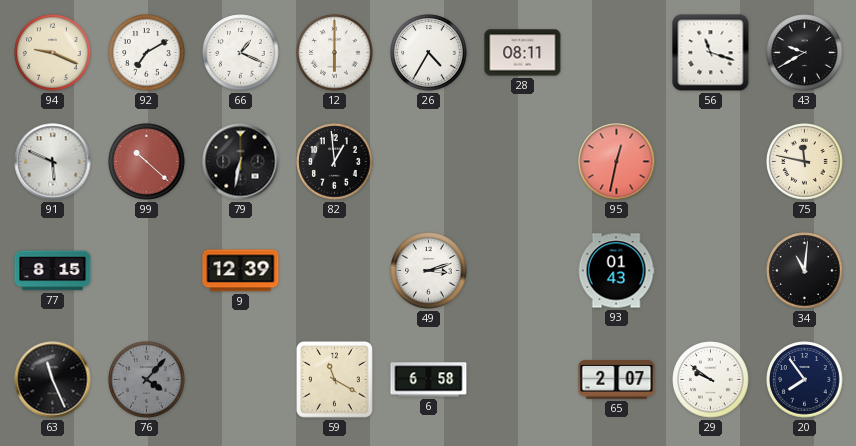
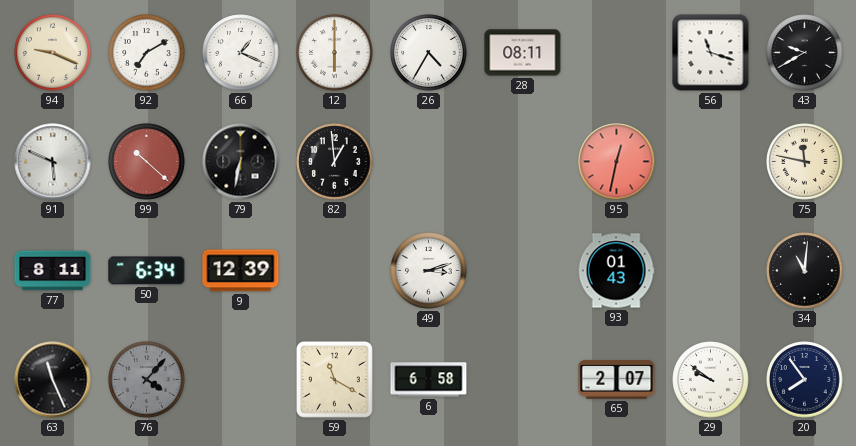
77: 8:15 -> 8:11
50: none -> 6:34
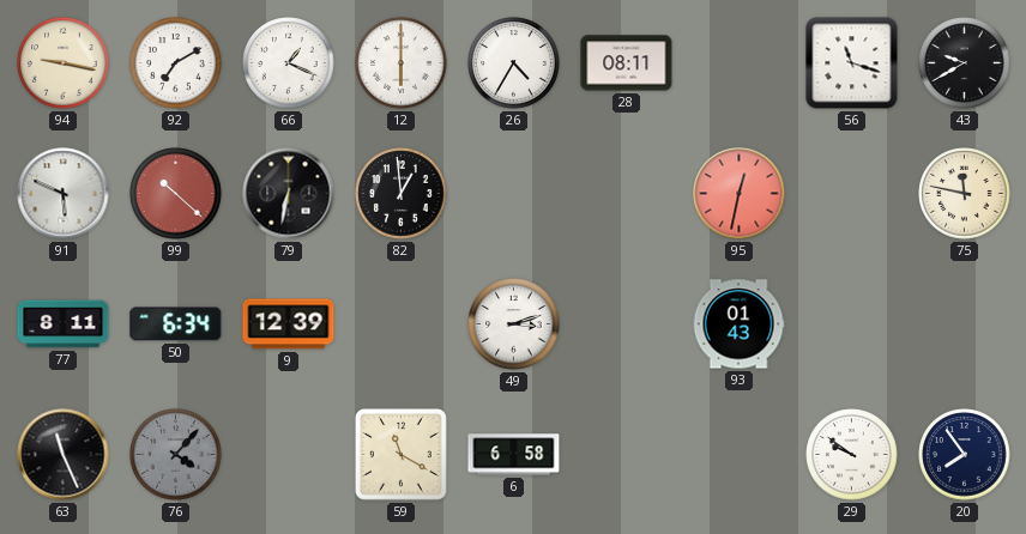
94: 9:19 -> 9:17
34: 11:01 -> none
65: 2:07 -> none
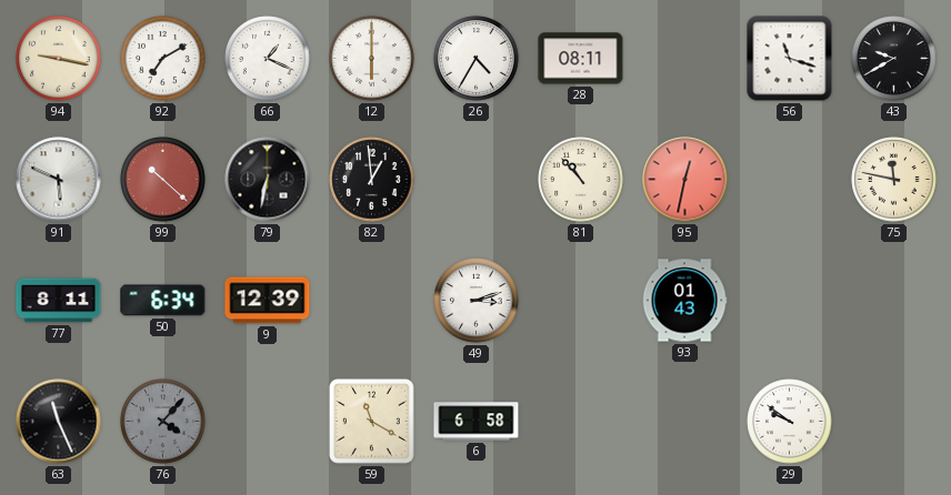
81: none -> 10:53
20: 7:54 -> none
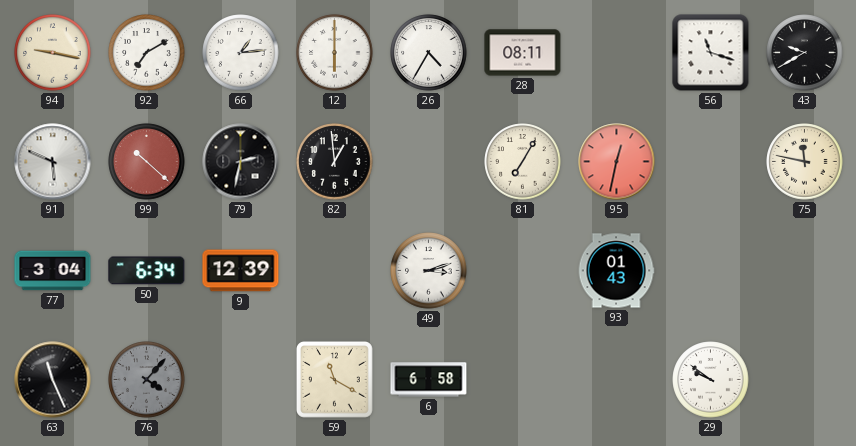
66: 1:19 -> 1:14
79: 6:32 -> 2:32
81: 10:53 -> 7:05
77: 8:11 -> 3:04
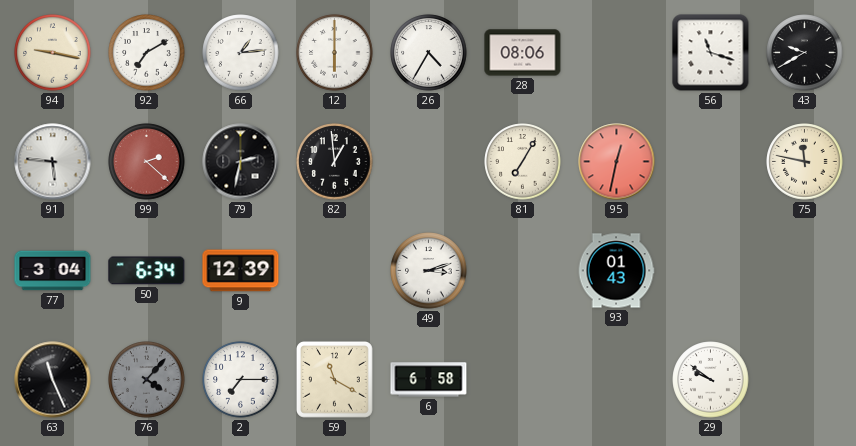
28: 08:11 -> 08:06
91: 5:49 -> 5:46
99: 10:22 -> 2:22
2: none -> 7:15
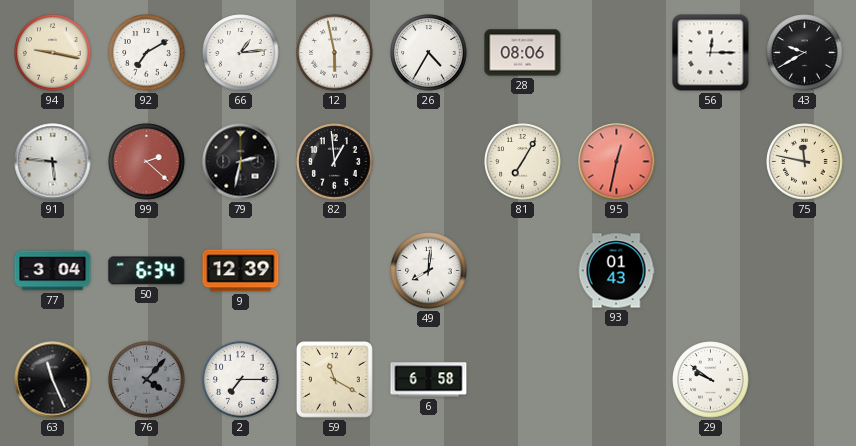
12: 6:00 -> 5:58
56: 11:18 -> 12:15
49: 3:12 -> 8:01
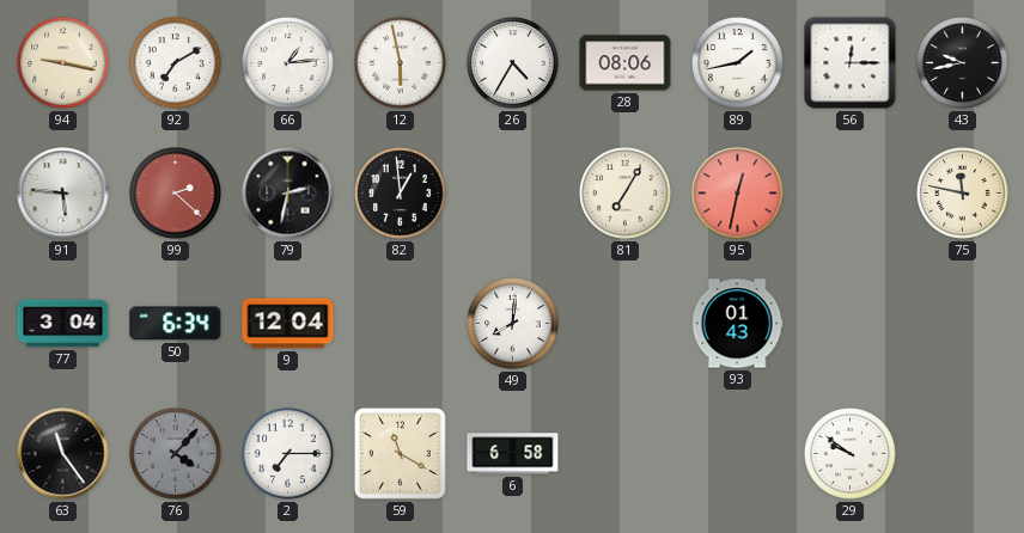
89: none -> 1:43
43: 9:40 -> 9:43
9: 12:39 -> 12:04
63: 11:26 -> 11:24
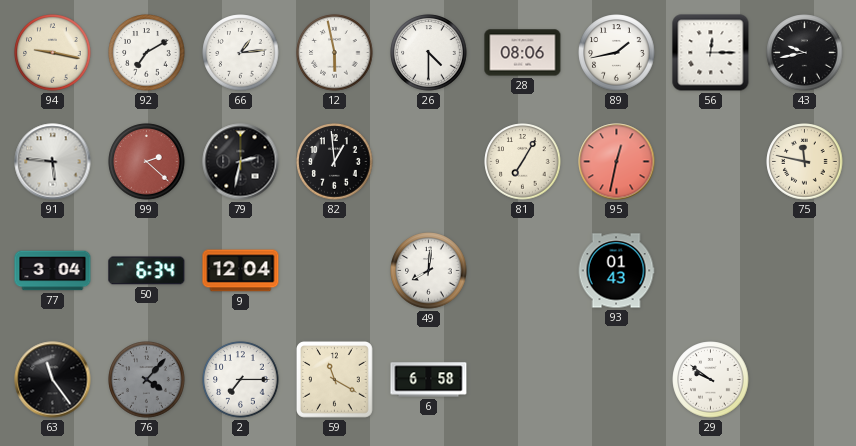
26: 4:35 -> 4:30
